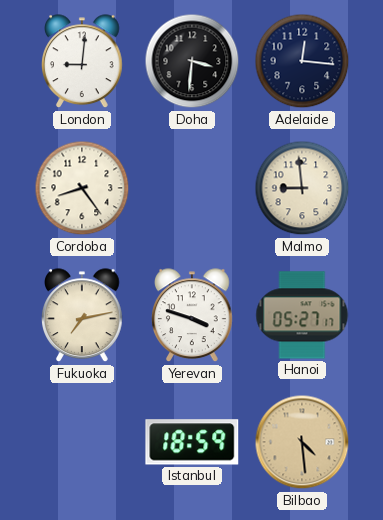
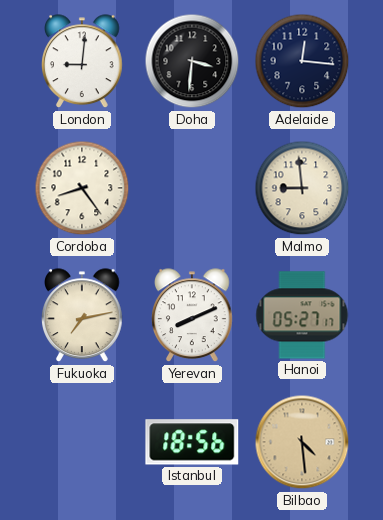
Yerevan: 3:48 -> 8:11
Istanbul: 18:59 -> 18:56
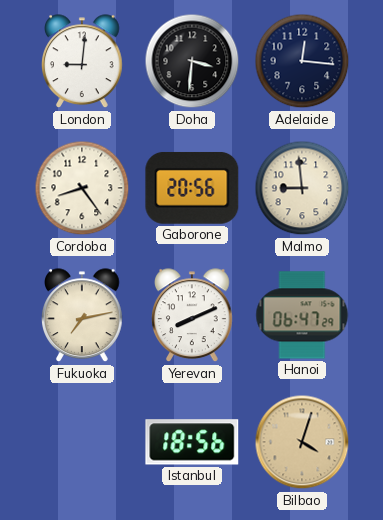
Gaborone: none -> 20:56
Hanoi: 05:27 -> 06:47
Bilbao: 4:29 -> 4:03
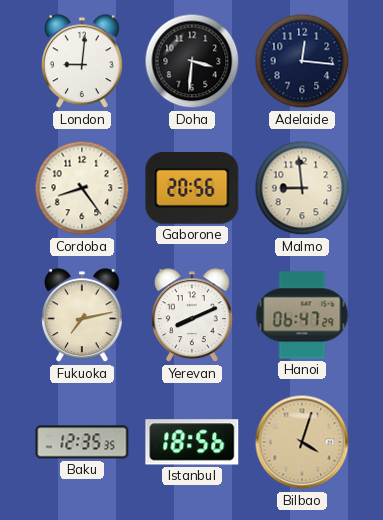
Baku: none -> 12:35
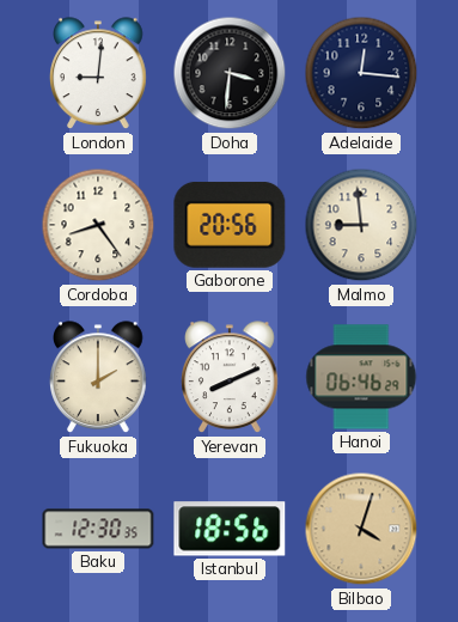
Fukuoka: 7:13 -> 2:00
Hanoi: 06:47 -> 06:46
Baku: 12:35 -> 12:30
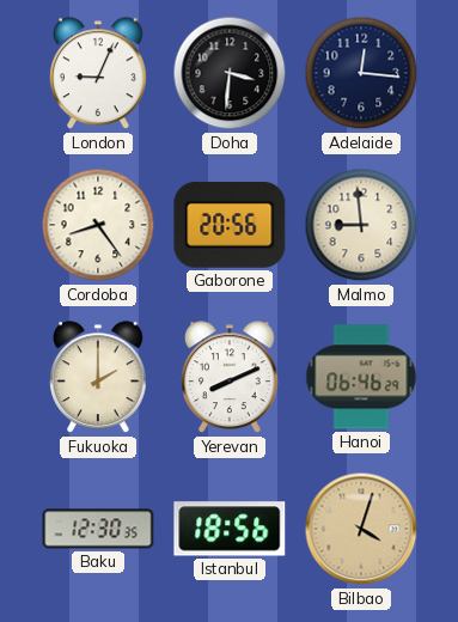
London: 9:01 -> 9:04
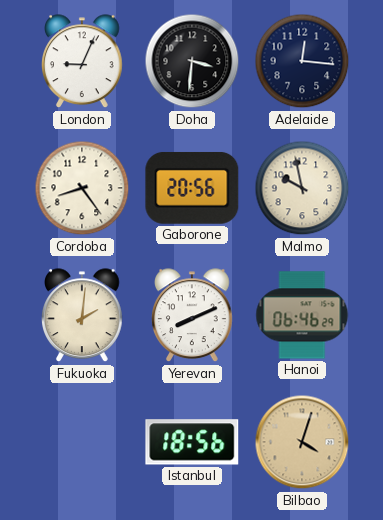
Malmo: 8:59 -> 9:58
Fukuoka: 2:00 -> 2:01
Baku: 12:30 -> none
